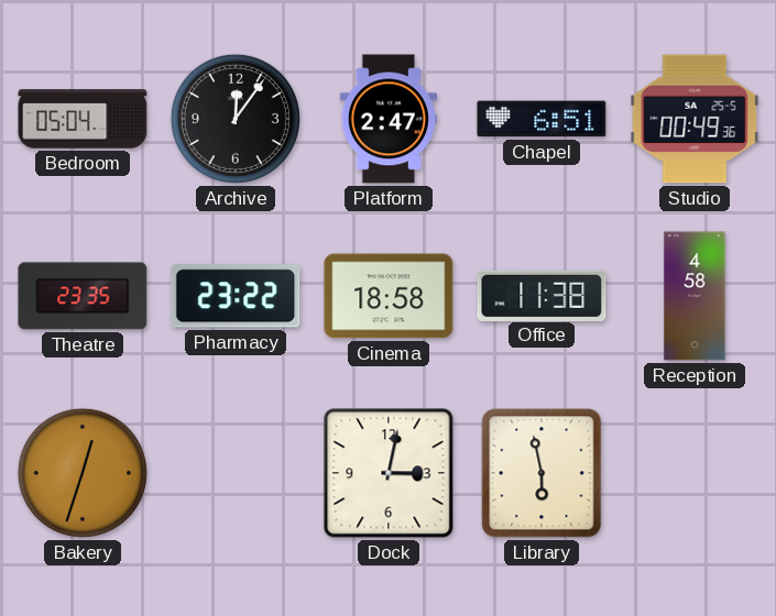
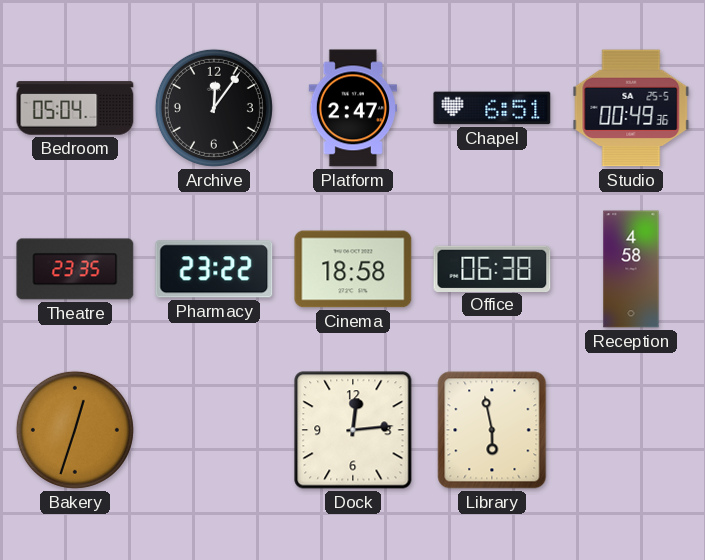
Office: 11:38 -> 06:38
Dock: 3:02 -> 12:14
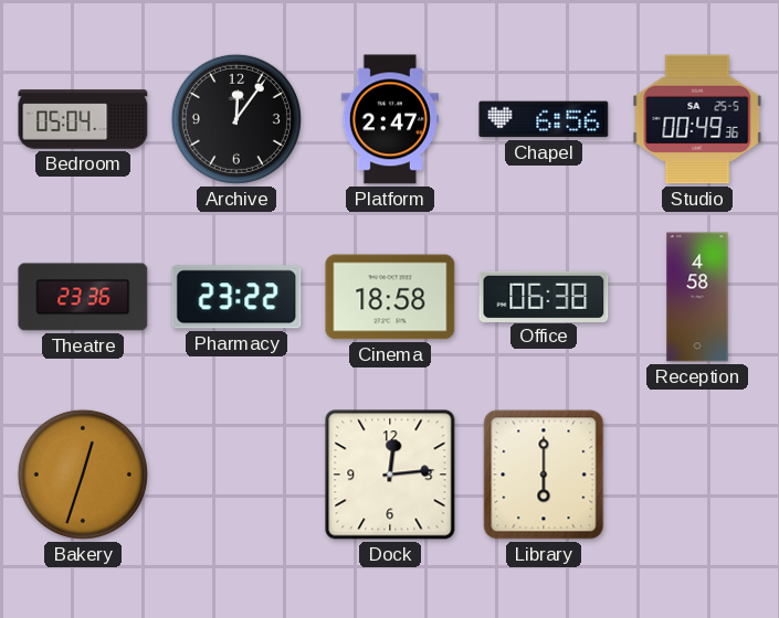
Chapel: 6:51 -> 6:56
Theatre: 23:35 -> 23:36
Library: 5:58 -> 6:00
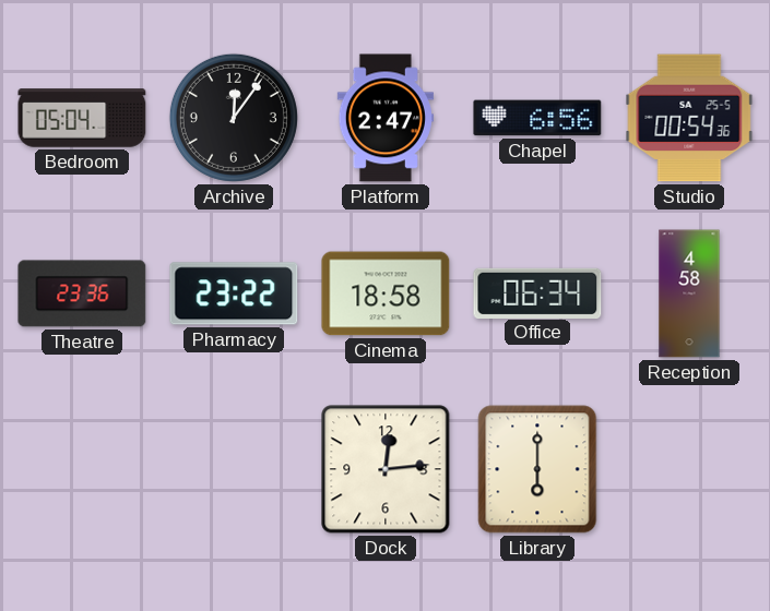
Studio: 00:49 -> 00:54
Office: 06:38 -> 06:34
Bakery: 12:33 -> none
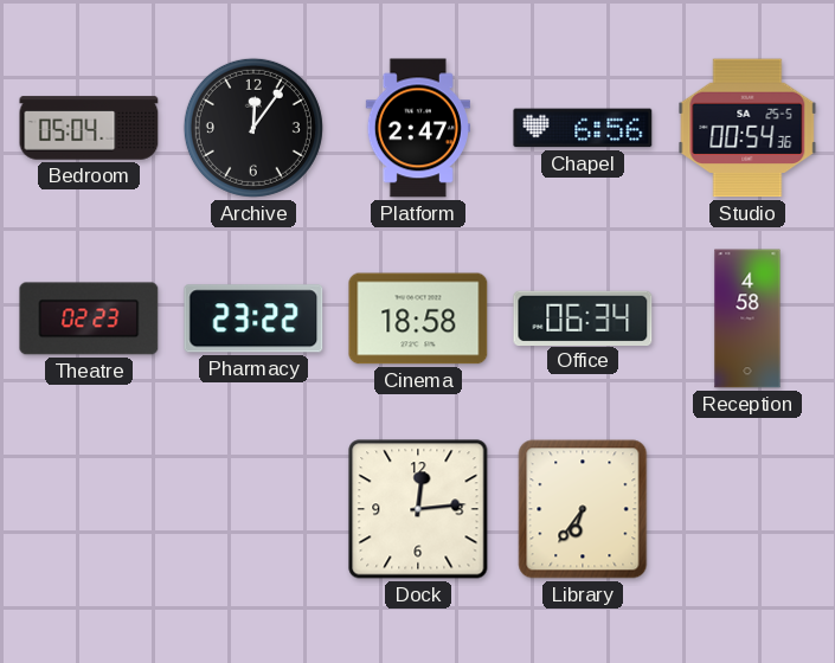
Theatre: 23:36 -> 02:23
Library: 6:00 -> 6:36
